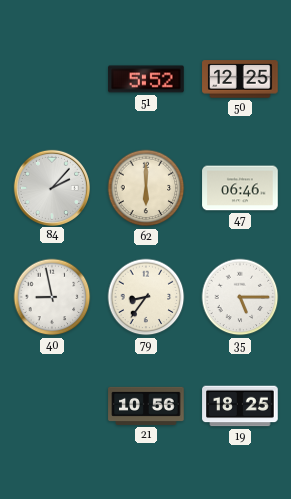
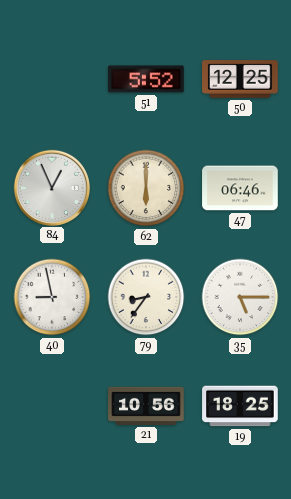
84: 2:07 -> 12:56
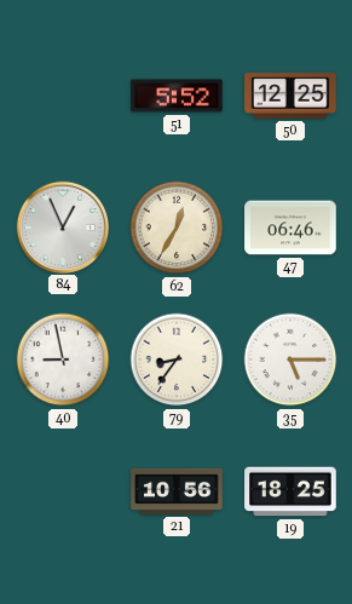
62: 6:00 -> 12:35
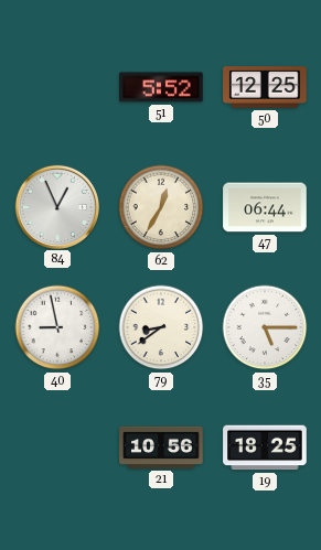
47: 06:46 -> 06:44
79: 8:36 -> 8:39
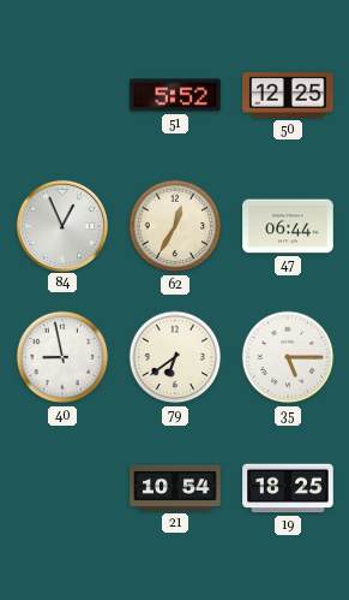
79: 8:39 -> 6:39
21: 10:56 -> 10:54
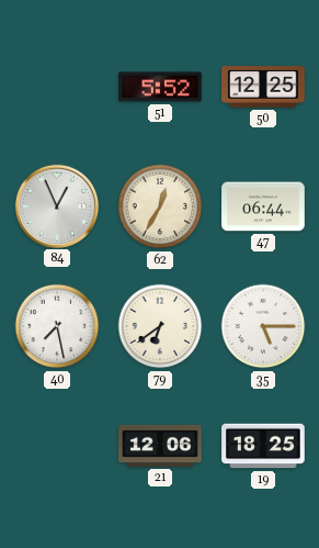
40: 8:58 -> 7:28
21: 10:54 -> 12:06
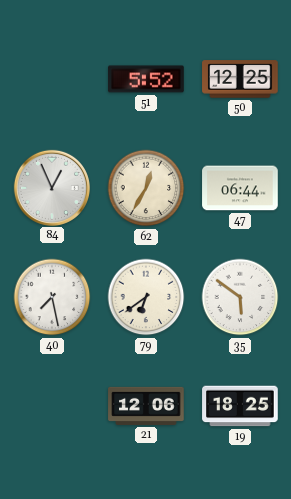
35: 5:15 -> 5:51
